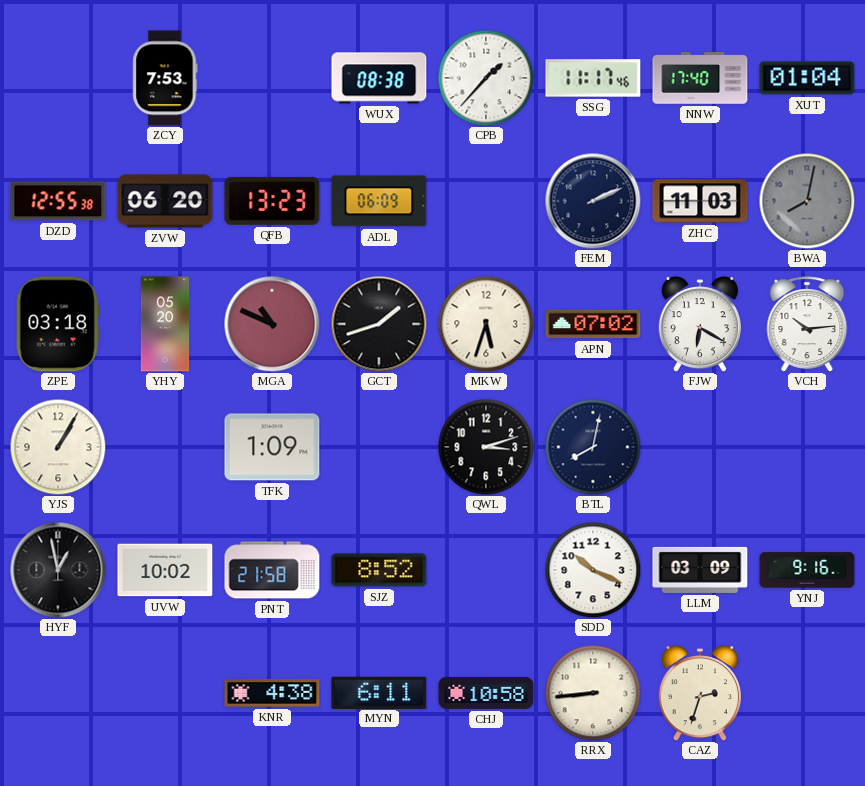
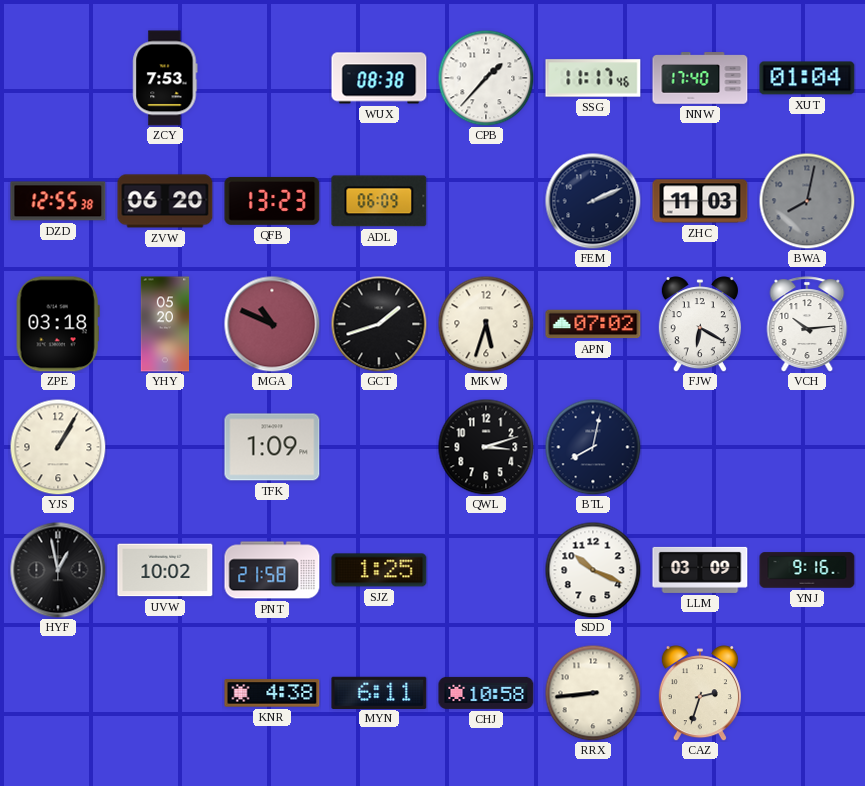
SJZ: 8:52 -> 1:25
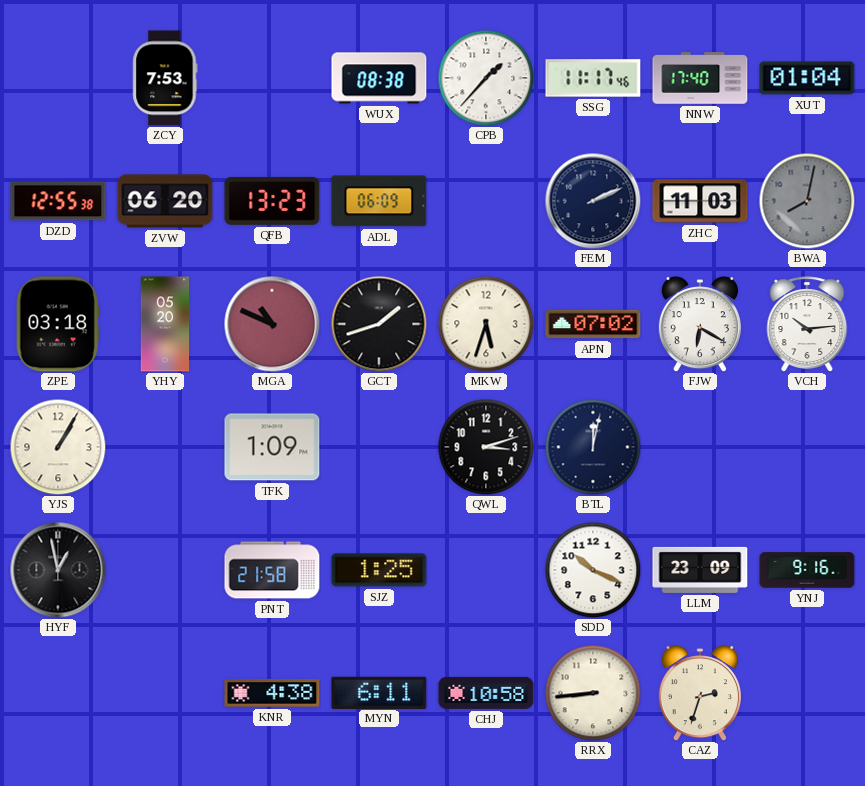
BTL: 8:02 -> 12:02
UVW: 10:02 -> none
LLM: 03:09 -> 23:09
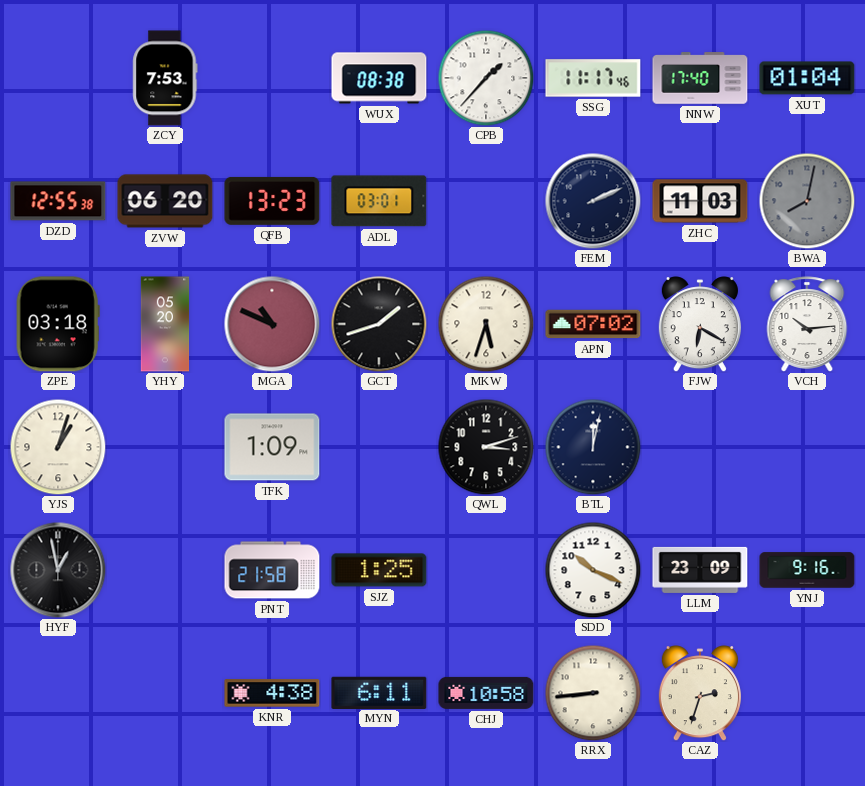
ADL: 06:09 -> 03:01
YJS: 1:05 -> 1:03
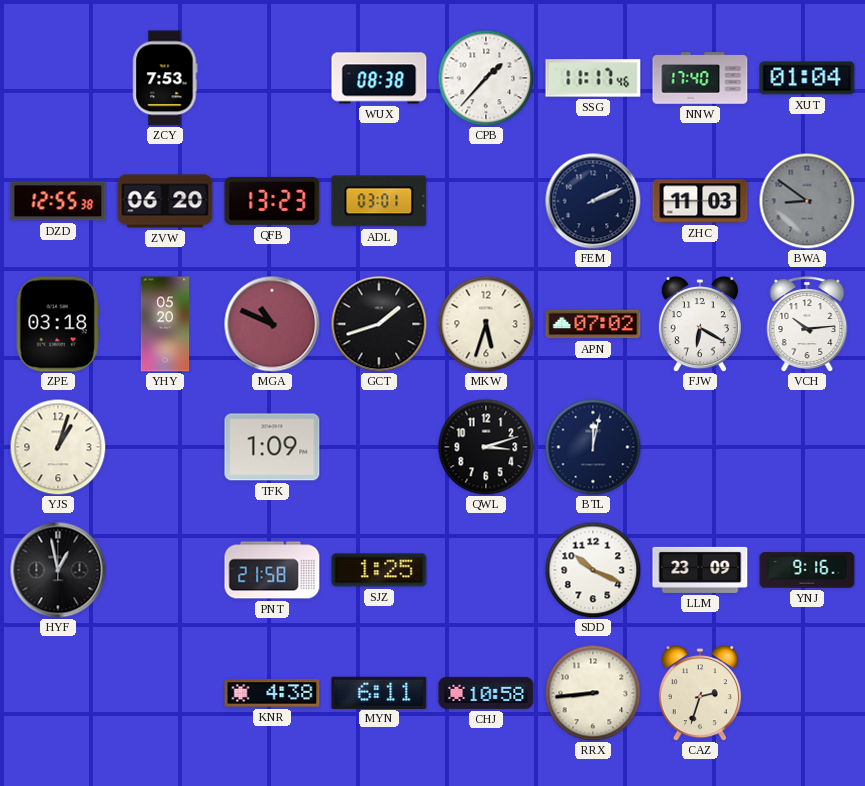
BWA: 8:02 -> 8:51
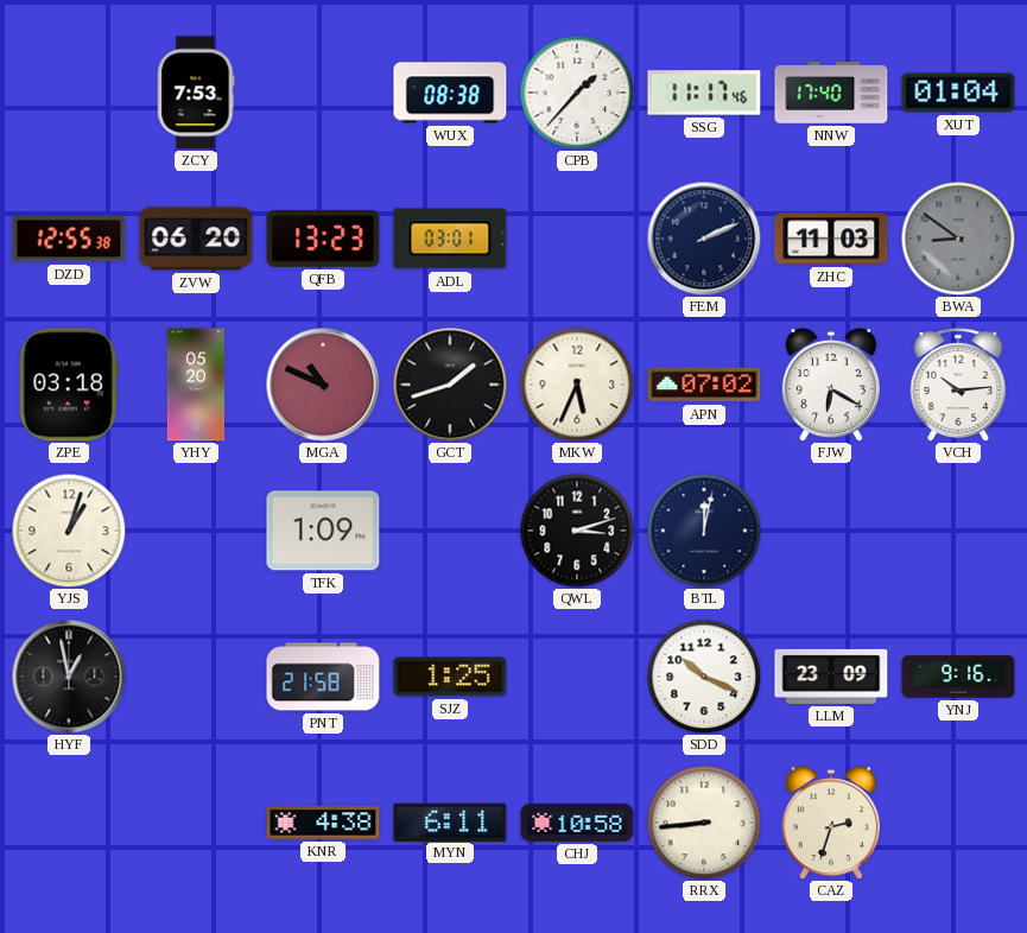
MKW: 5:33 -> 5:34
